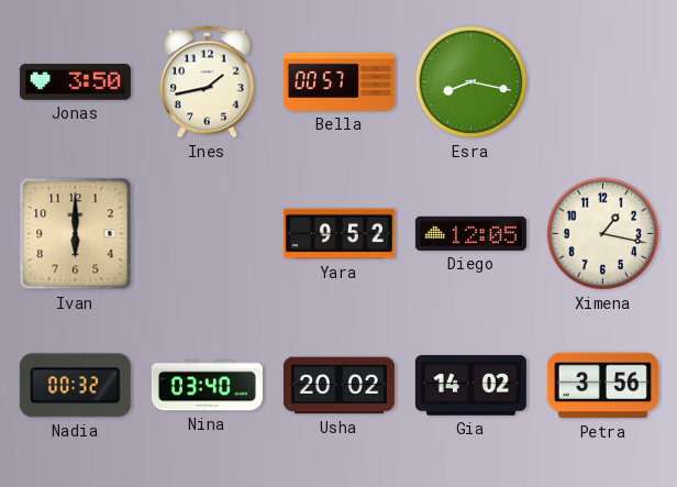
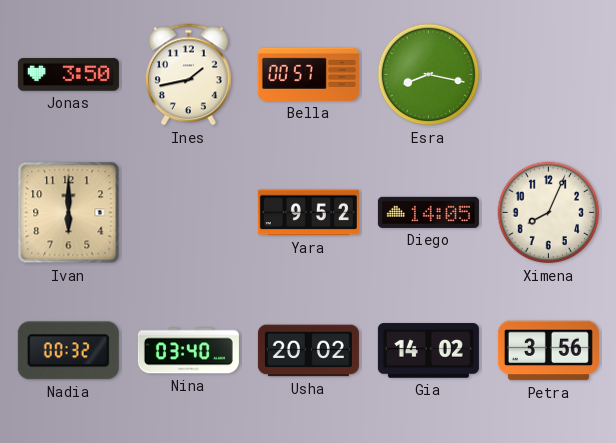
Diego: 12:05 -> 14:05
Ximena: 1:17 -> 8:04
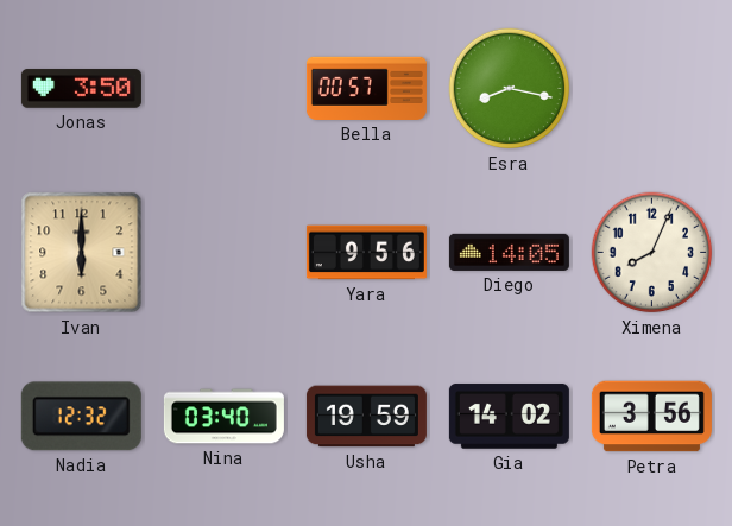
Ines: 1:43 -> none
Yara: 9:52 -> 9:56
Nadia: 00:32 -> 12:32
Usha: 20:02 -> 19:59
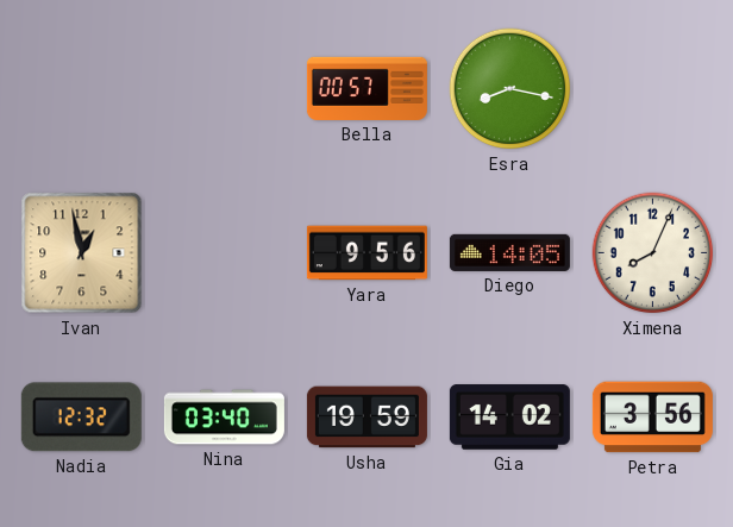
Jonas: 3:50 -> none
Ivan: 6:00 -> 12:58
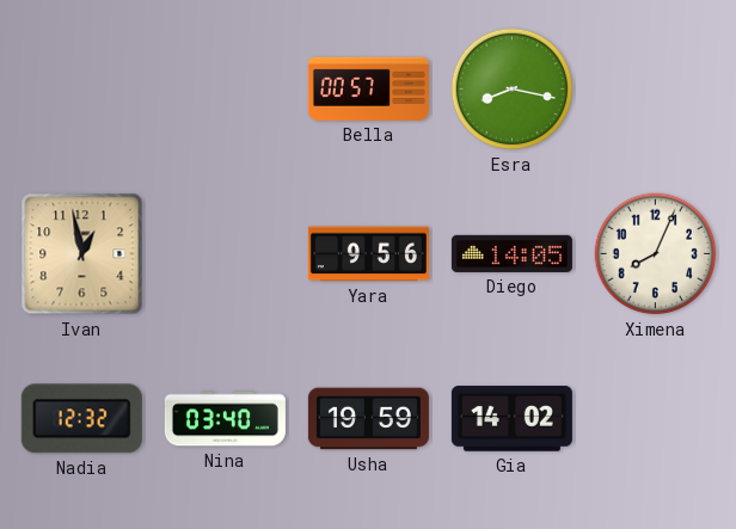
Petra: 3:56 -> none
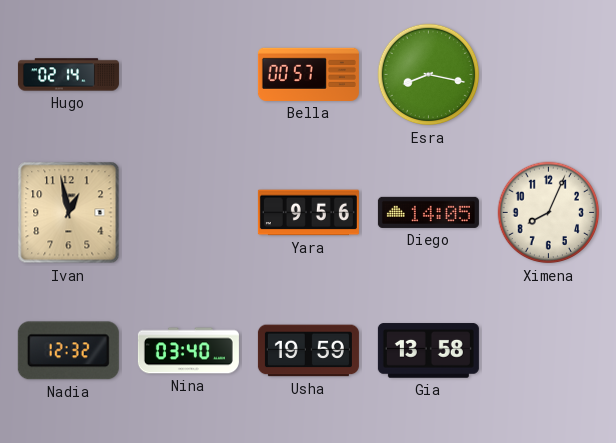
Hugo: none -> 02:14
Gia: 14:02 -> 13:58
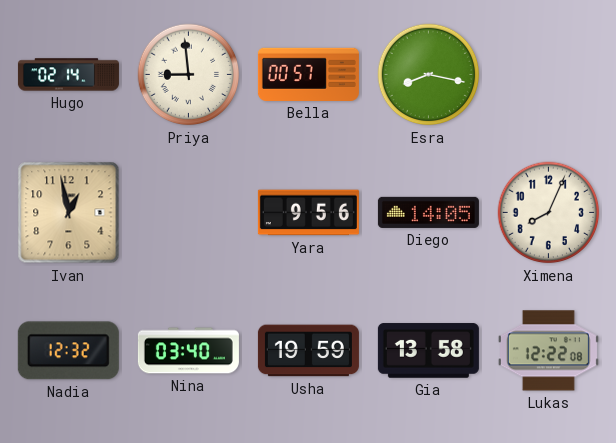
Priya: none -> 8:59
Lukas: none -> 12:22
